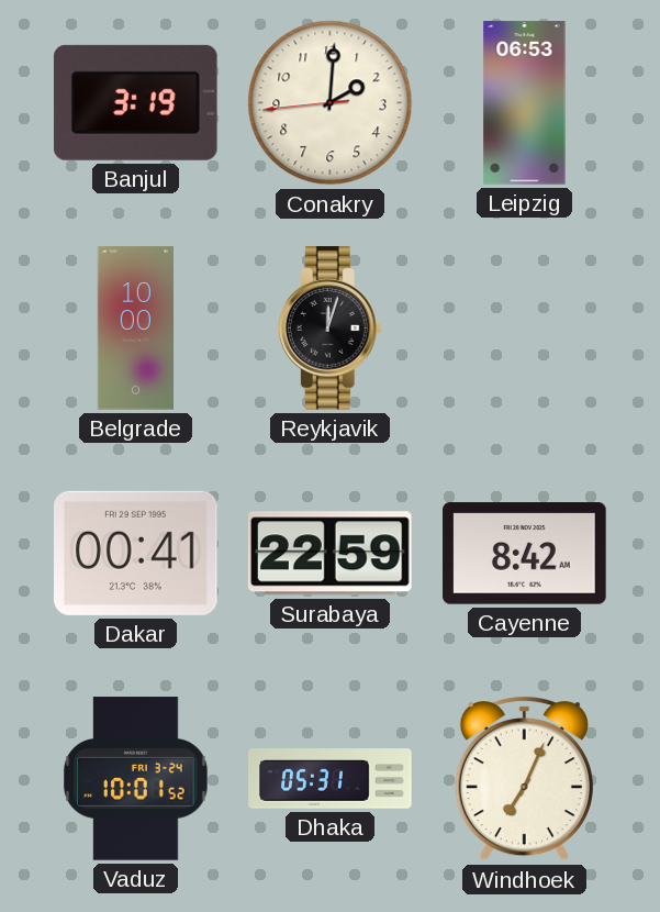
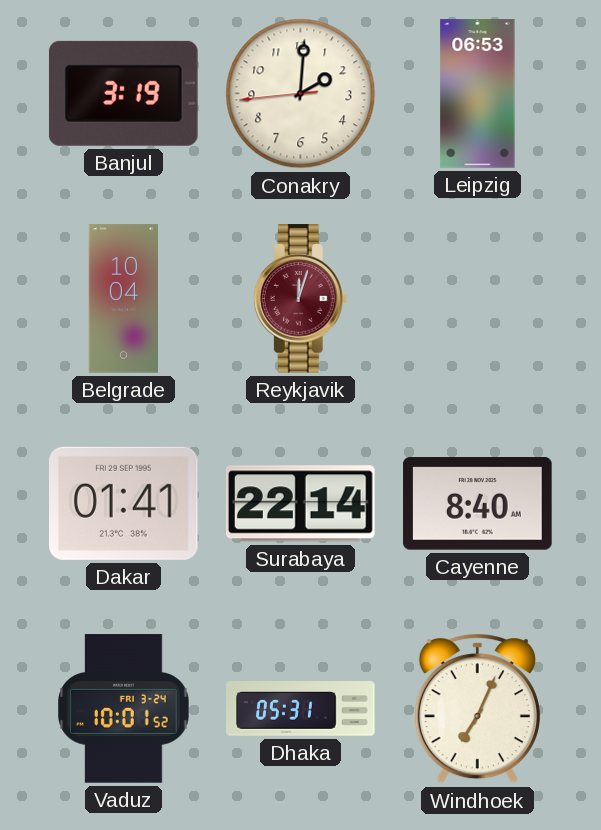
Belgrade: 10:00 -> 10:04
Reykjavik dial: black -> burgundy
Dakar: 00:41 -> 01:41
Surabaya: 22:59 -> 22:14
Cayenne: 8:42 -> 8:40
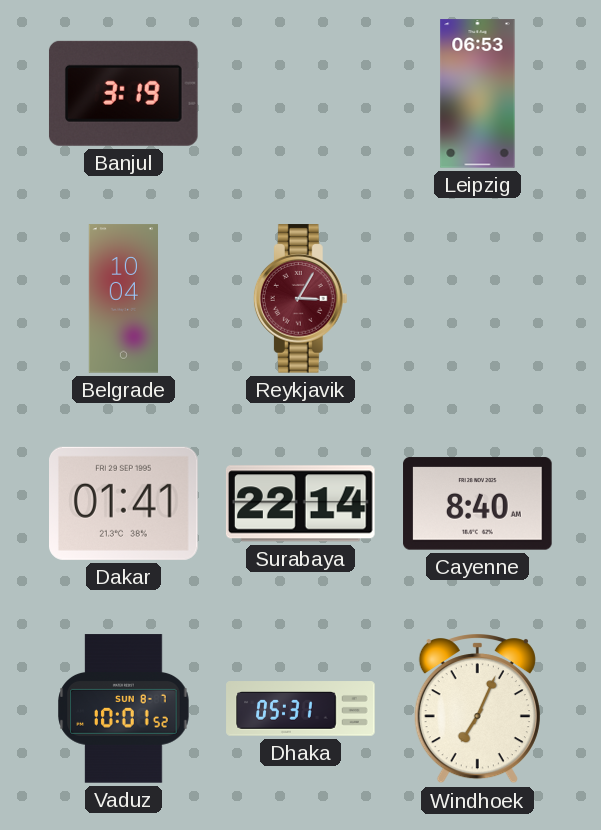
Conakry: 2:00 -> none
Reykjavik: 12:03 -> 3:05
Vaduz date: FRI 3-24 -> SUN 8-7
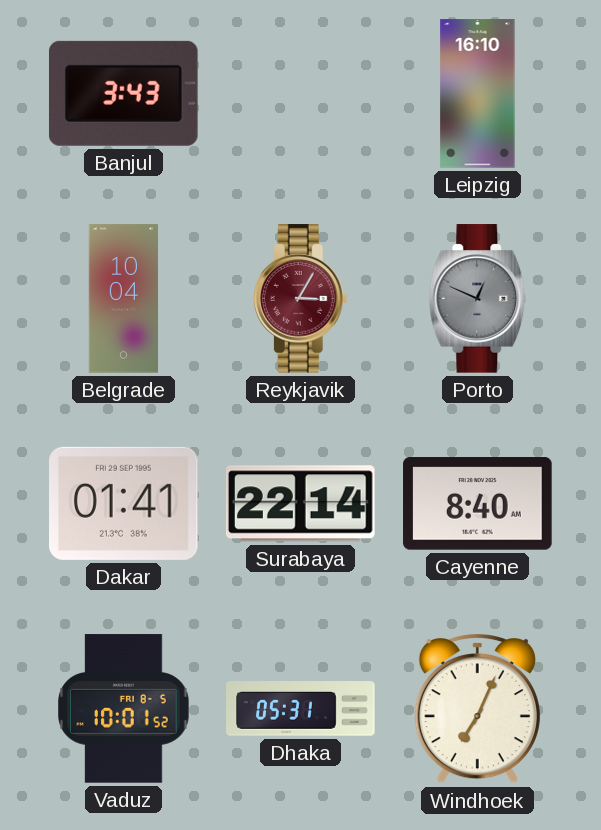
Banjul: 3:19 -> 3:43
Leipzig: 06:53 -> 16:10
Porto: none -> 12:49
Vaduz date: SUN 8-7 -> FRI 8-5
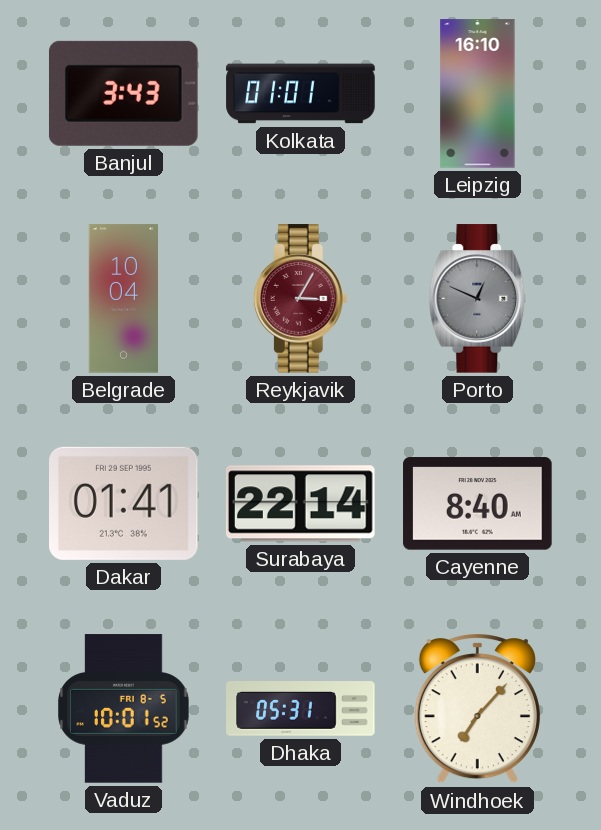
Kolkata: none -> 01:01
Windhoek: 7:04 -> 7:07
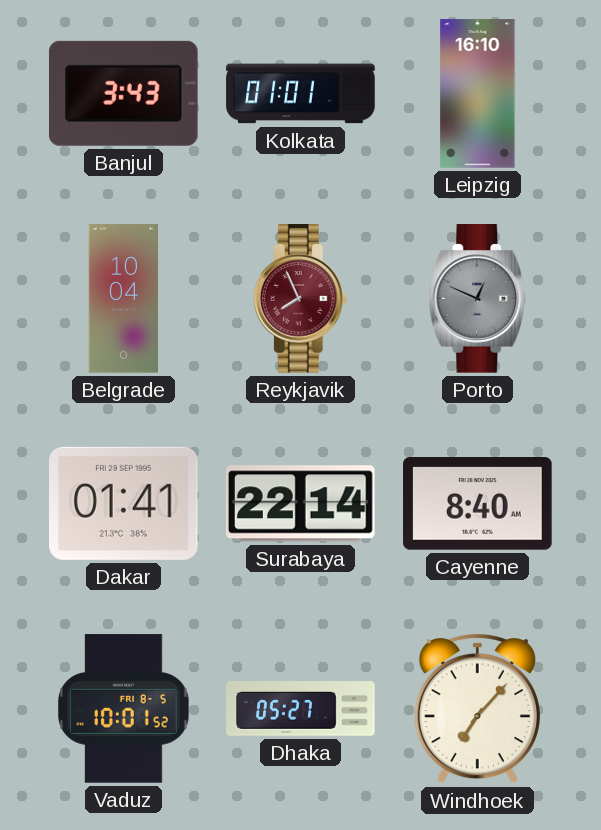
Reykjavik: 3:05 -> 7:56
Dhaka: 05:31 -> 05:27
